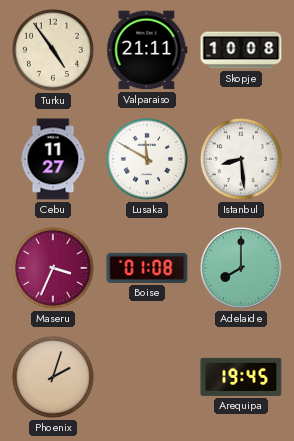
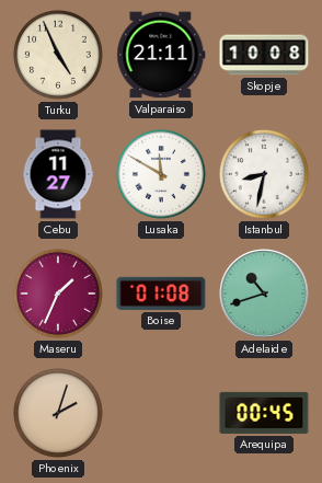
Turku: 4:54 -> 4:56
Istanbul: 8:29 -> 8:32
Maseru: 3:34 -> 1:34
Adelaide: 8:00 -> 10:42
Arequipa: 19:45 -> 00:45
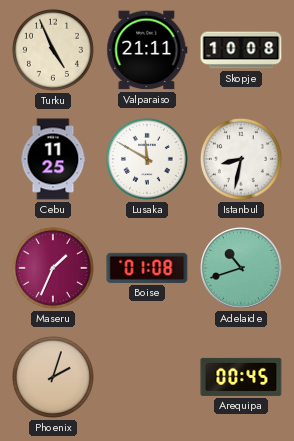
Cebu: 11:27 -> 11:25
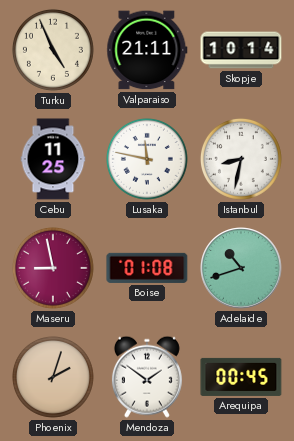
Skopje: 10:08 -> 10:14
Lusaka: 11:50 -> 11:47
Maseru: 1:34 -> 8:58
Mendoza: none -> 1:51
